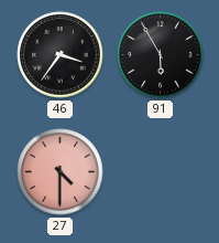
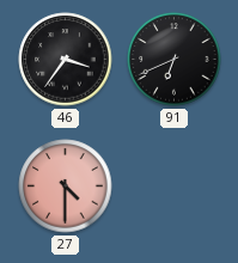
91: 5:55 -> 6:41
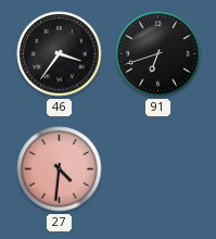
91: 6:41 -> 6:42
27: 4:30 -> 4:31
